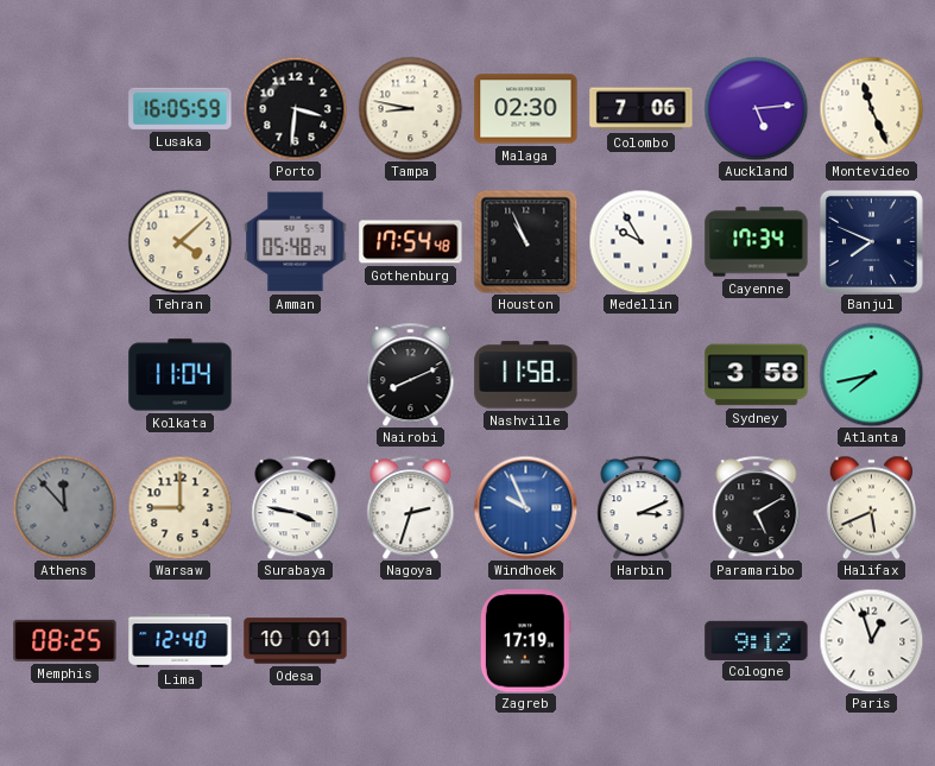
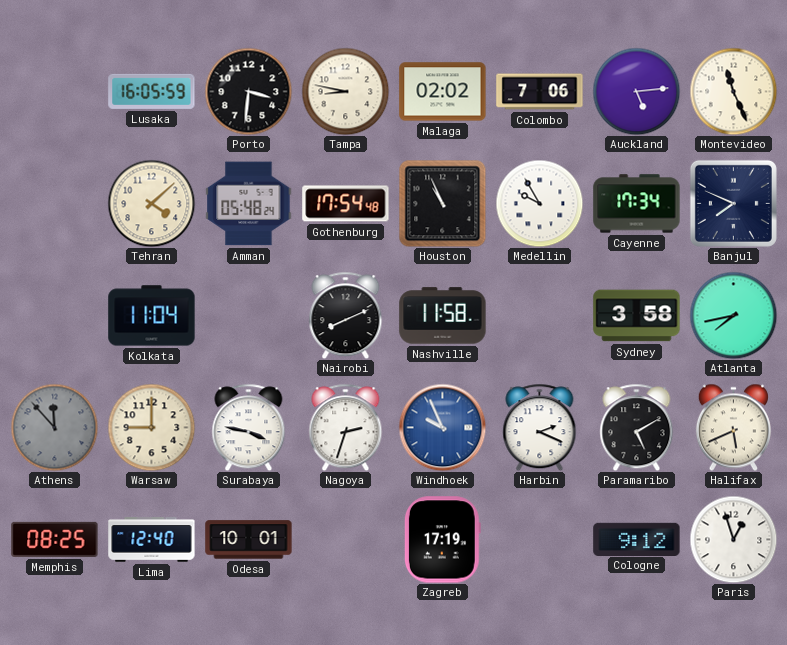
Malaga: 02:30 -> 02:02
Harbin: 3:11 -> 2:19
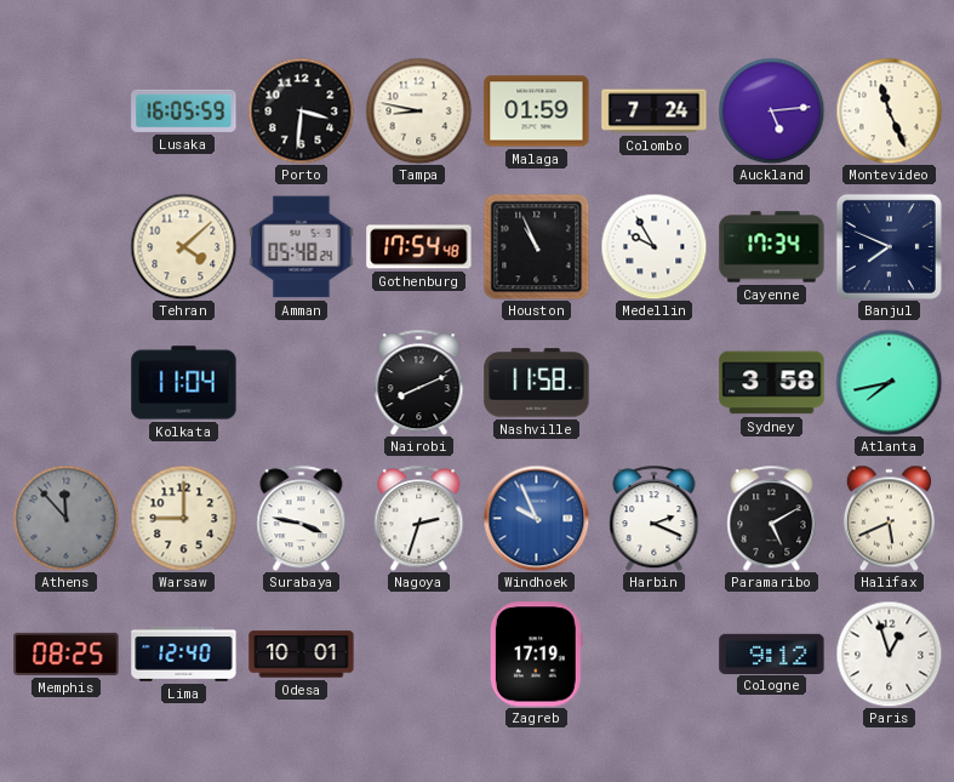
Malaga: 02:02 -> 01:59
Colombo: 7:06 -> 7:24
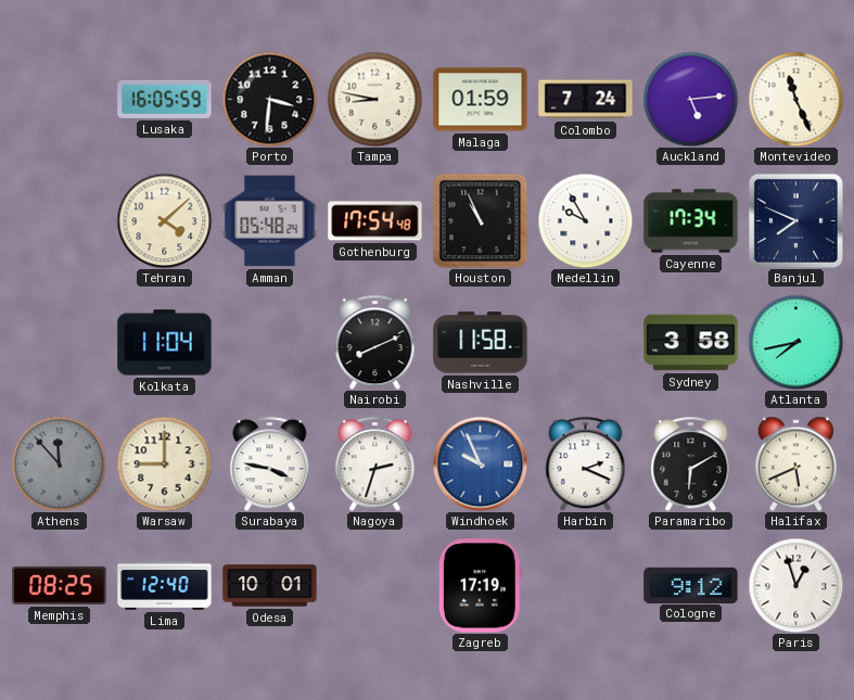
Paramaribo: 5:10 -> 6:10
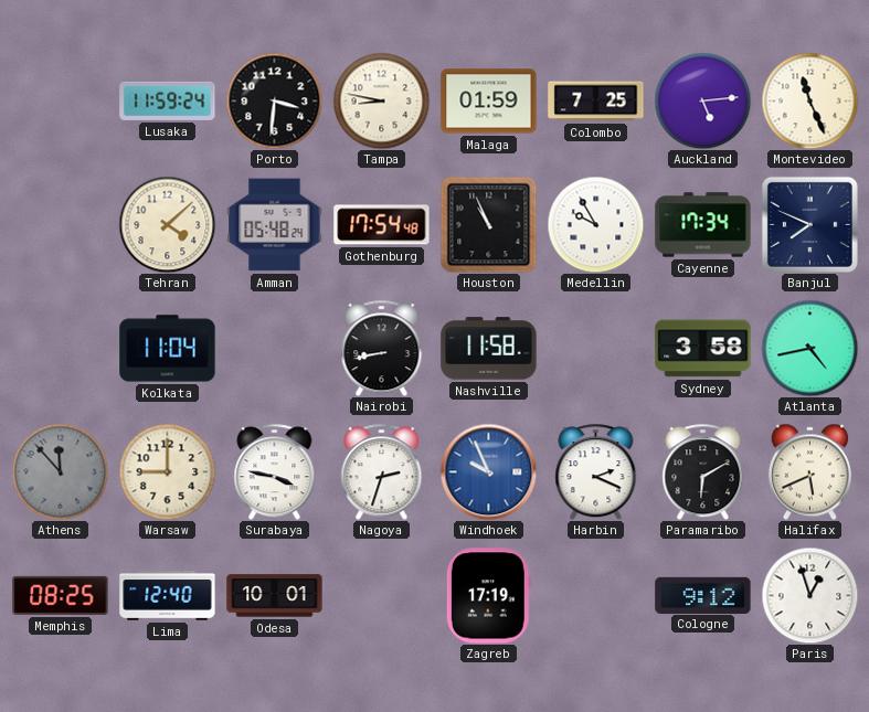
Lusaka: 16:05 -> 11:59
Colombo: 7:24 -> 7:25
Nairobi: 8:11 -> 8:43
Atlanta: 7:43 -> 4:43
